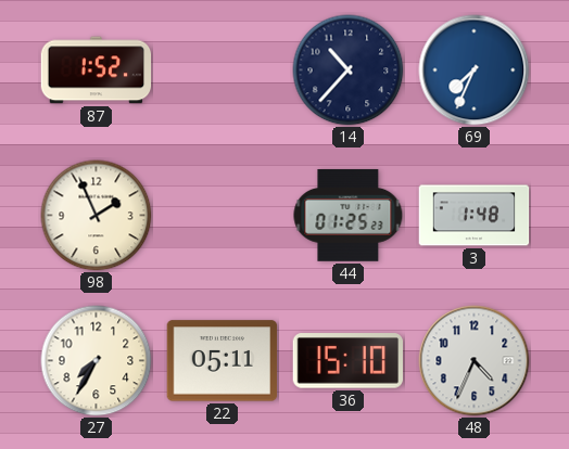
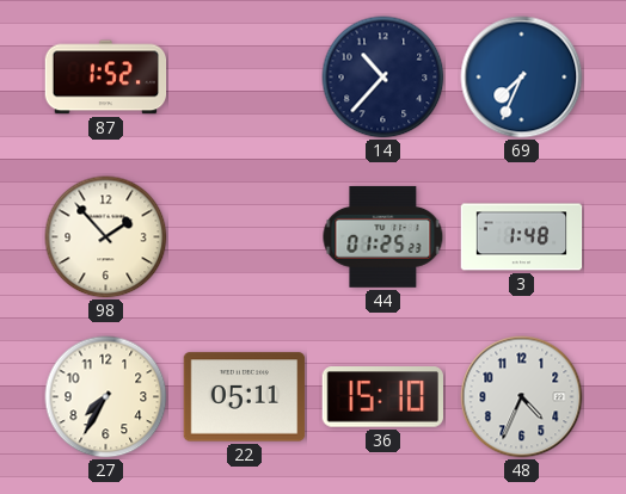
98: 1:56 -> 1:53
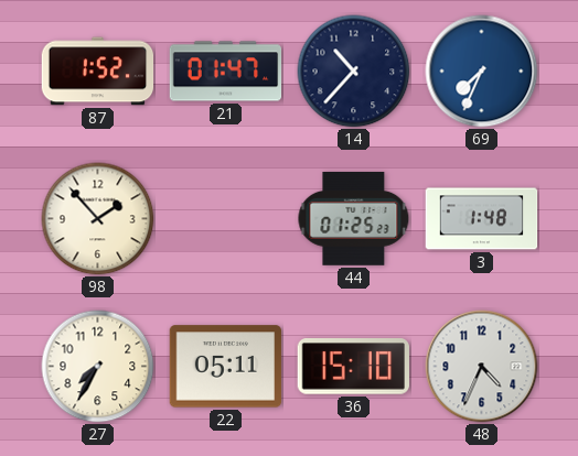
21: none -> 01:47
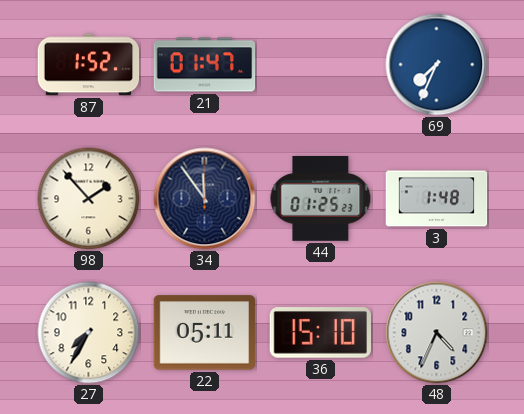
14: 10:37 -> none
34: none -> 11:54
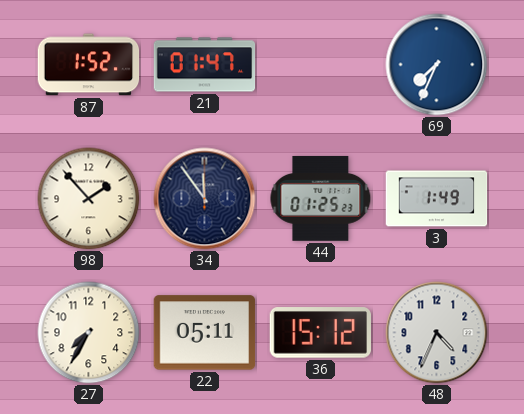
3: 1:48 -> 1:49
36: 15:10 -> 15:12
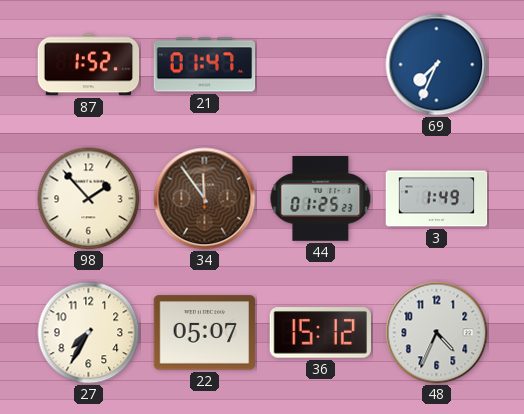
34 dial: navy -> brown
22: 05:11 -> 05:07
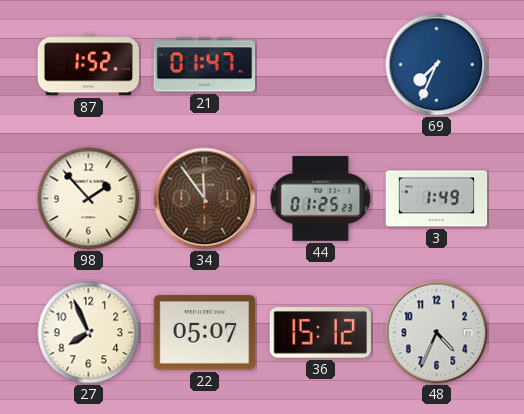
27: 7:35 -> 7:56
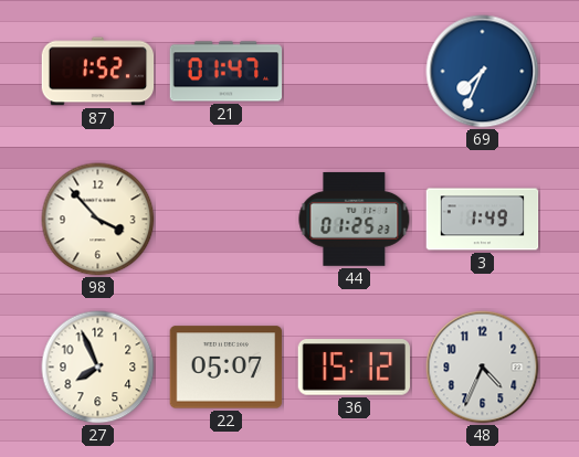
98: 1:53 -> 3:53
34: 11:54 -> none
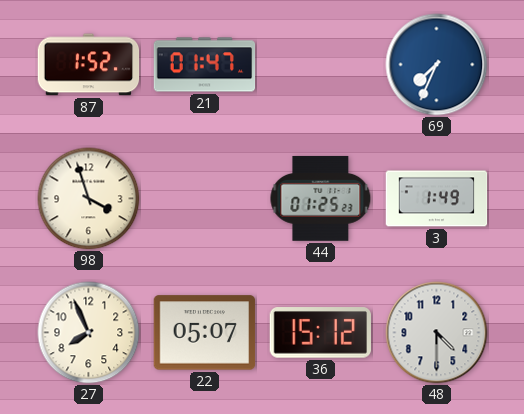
98: 3:53 -> 3:57
48: 4:34 -> 4:30
